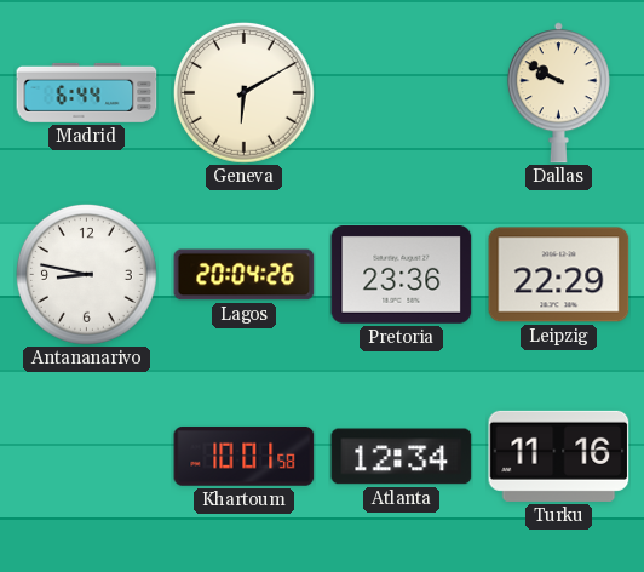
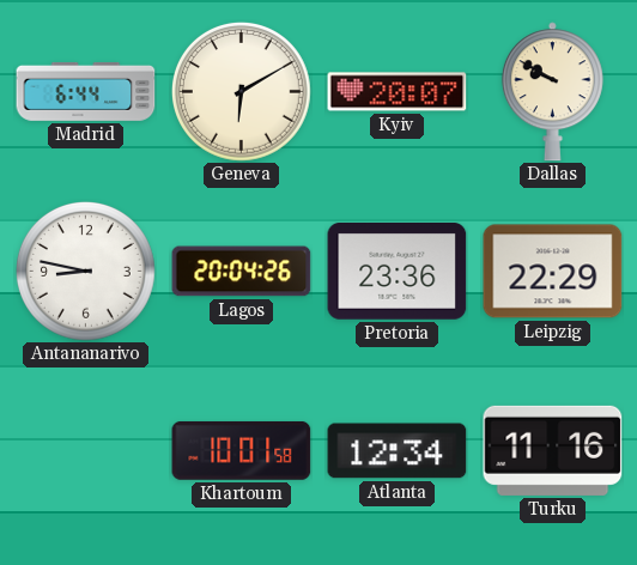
Kyiv: none -> 20:07
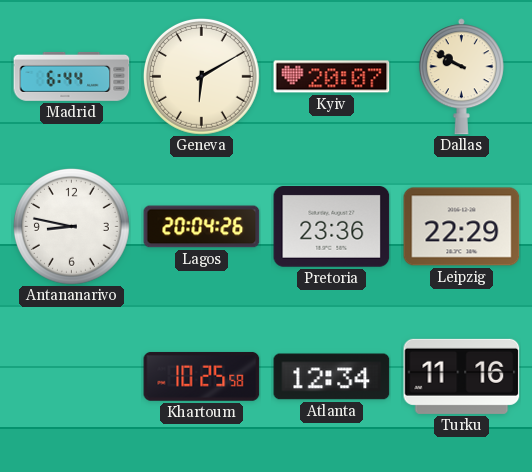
Khartoum: 10:01 -> 10:25
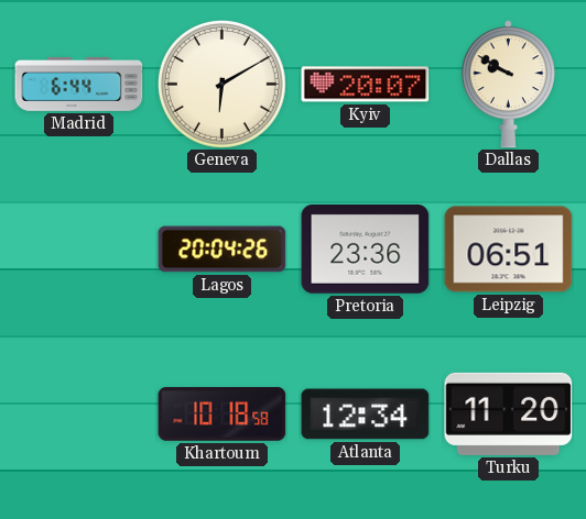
Antananarivo: 8:47 -> none
Leipzig: 22:29 -> 06:51
Khartoum: 10:25 -> 10:18
Turku: 11:16 -> 11:20
